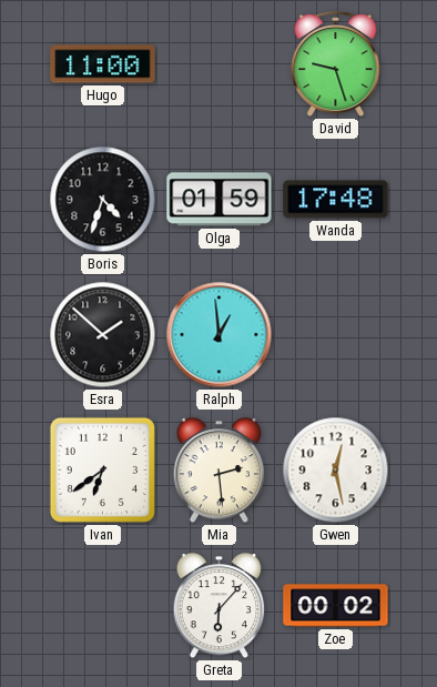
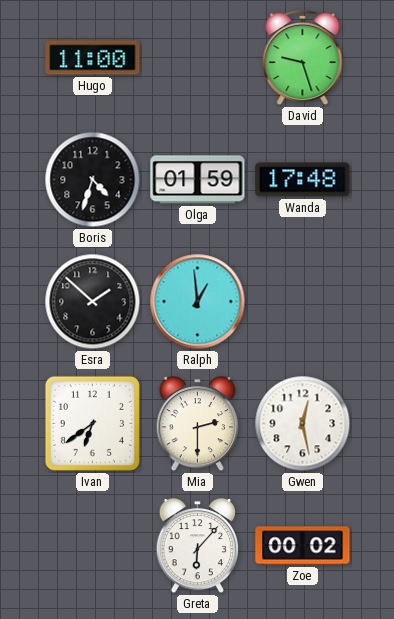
Mia: 2:29 -> 2:30
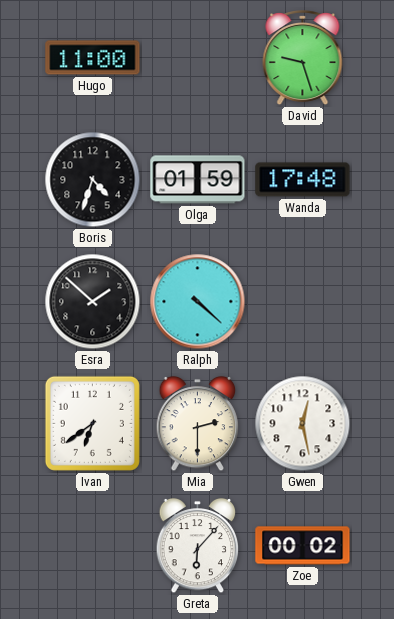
Ralph: 12:59 -> 4:22
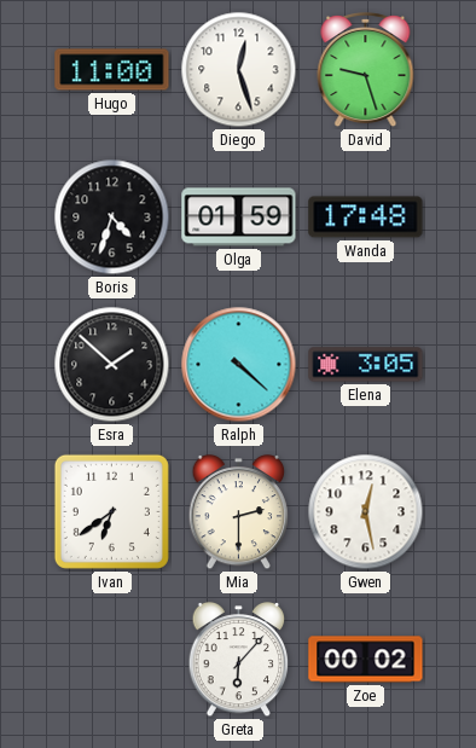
Diego: none -> 12:27
Elena: none -> 3:05
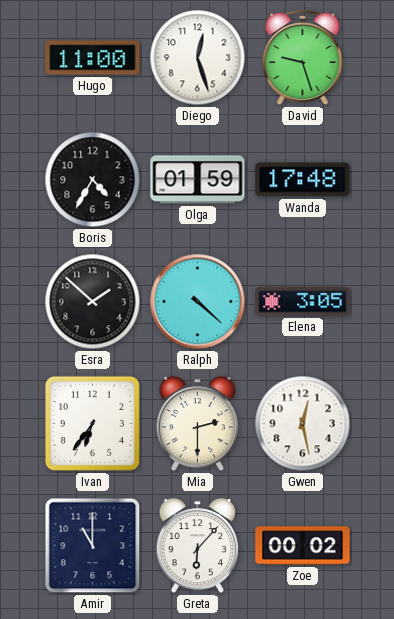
Boris: 4:33 -> 4:35
Ivan: 6:39 -> 6:36
Amir: none -> 11:00
